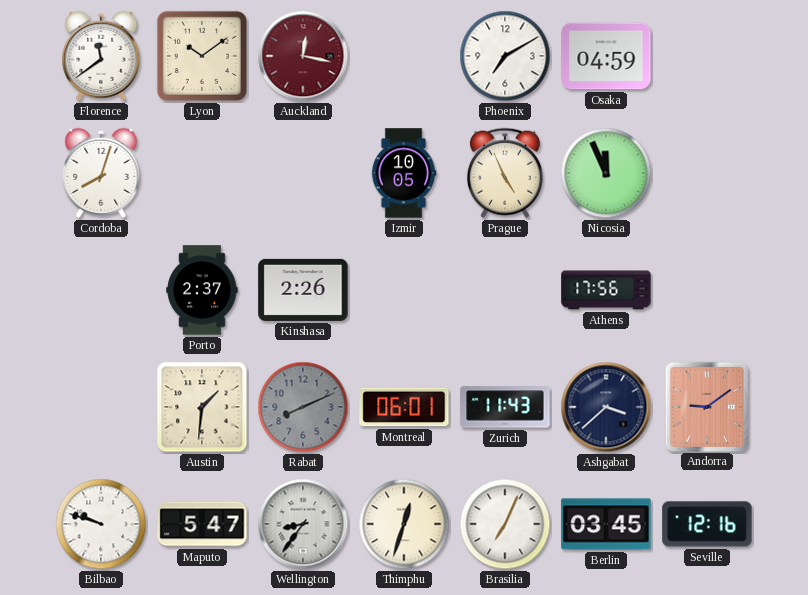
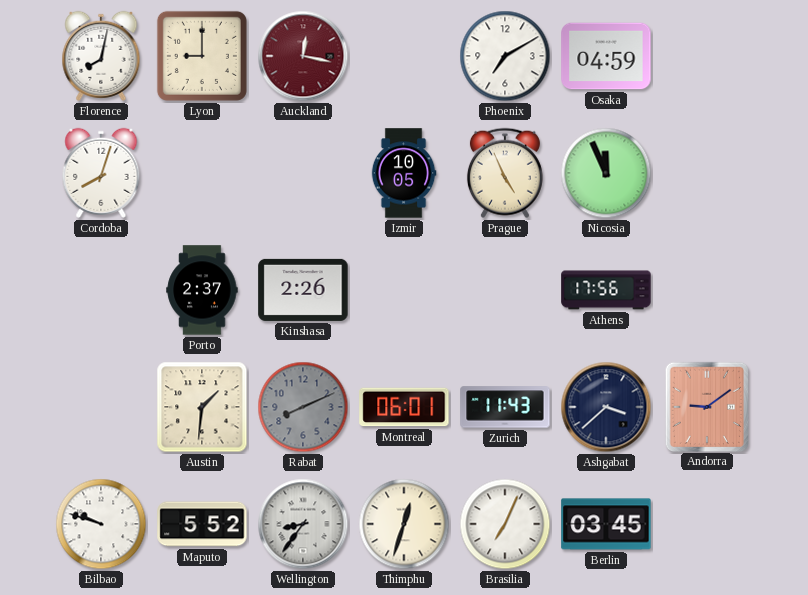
Florence: 11:39 -> 8:02
Lyon: 10:09 -> 9:00
Maputo: 5:47 -> 5:52
Seville: 12:16 -> none
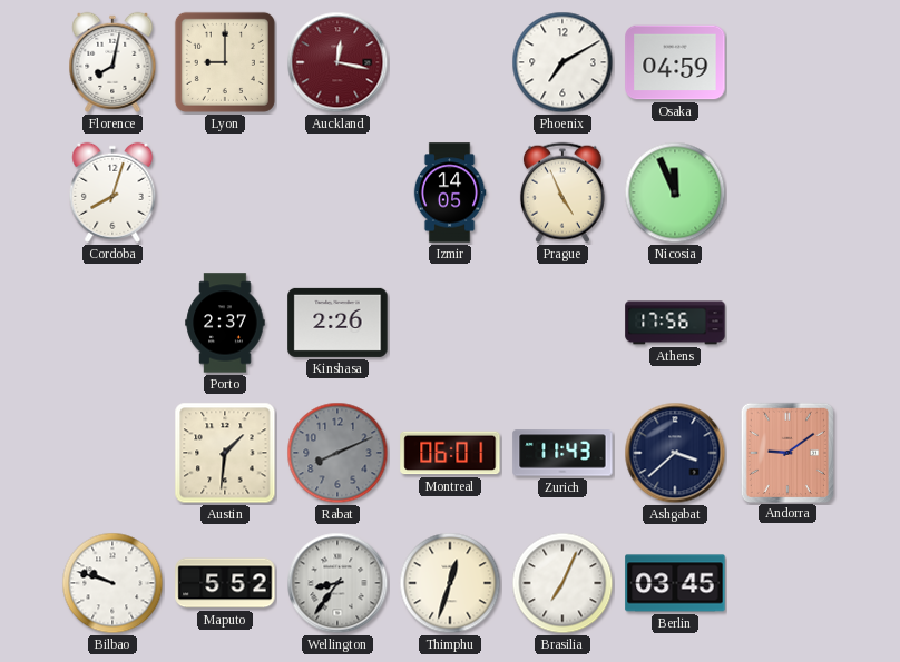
Izmir: 10:05 -> 14:05
